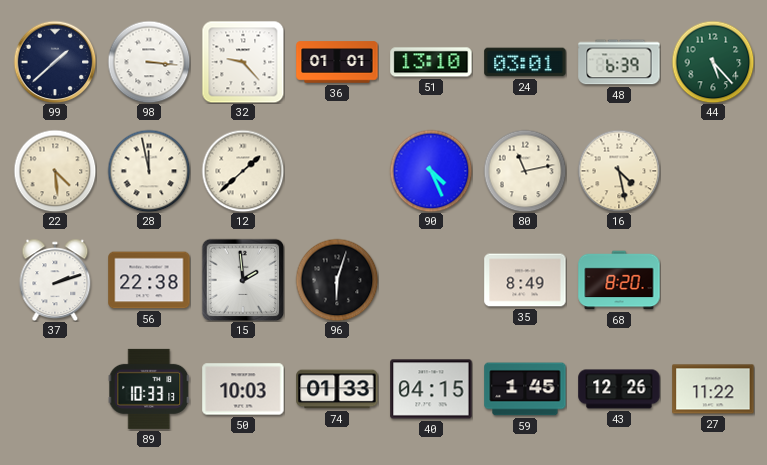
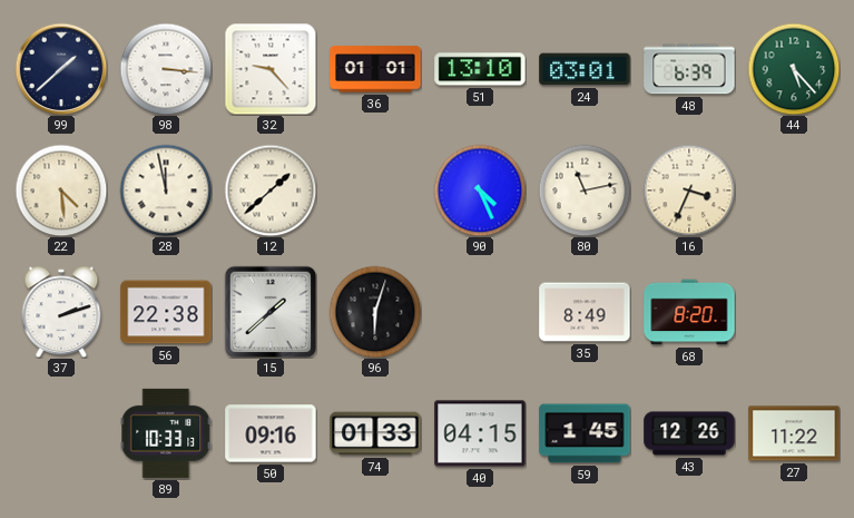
16: 4:28 -> 3:34
15: 1:59 -> 1:38
50: 10:03 -> 09:16
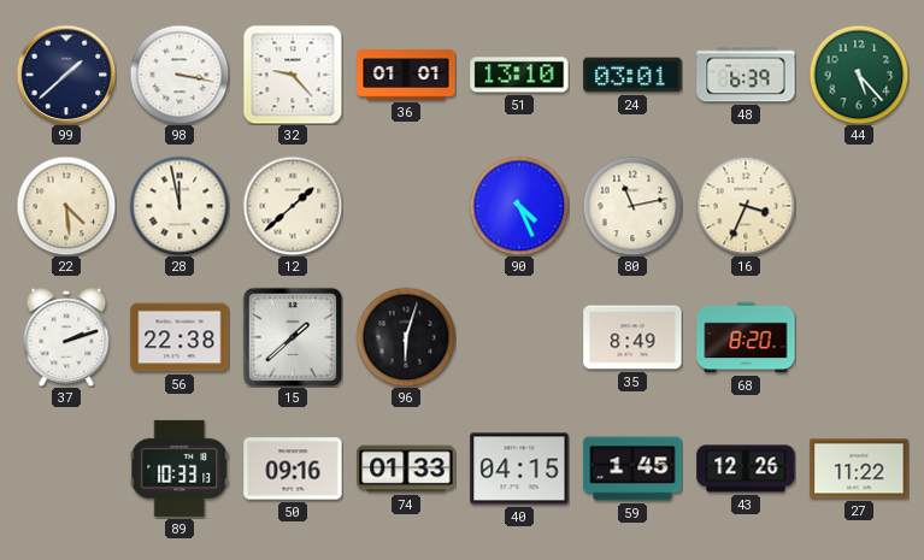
98: 3:16 -> 3:17
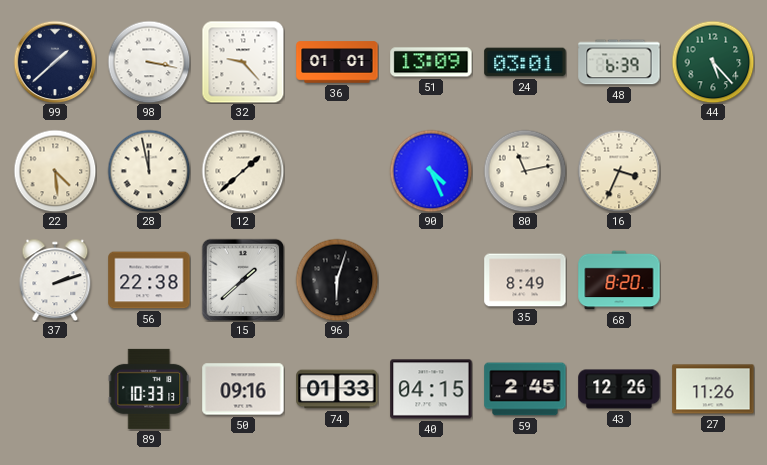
51: 13:10 -> 13:09
59: 1:45 -> 2:45
27: 11:22 -> 11:26
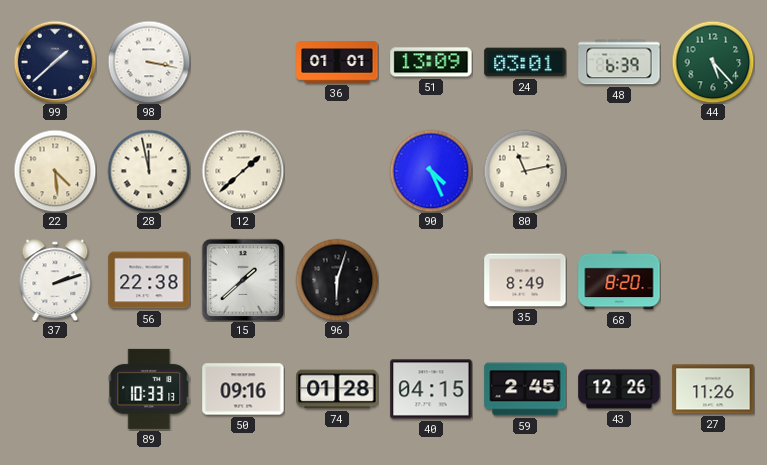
32: 9:23 -> none
16: 3:34 -> none
74: 01:33 -> 01:28
